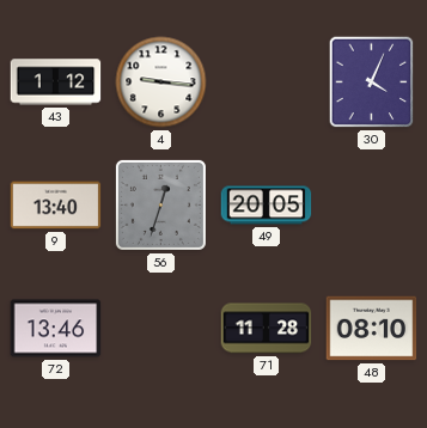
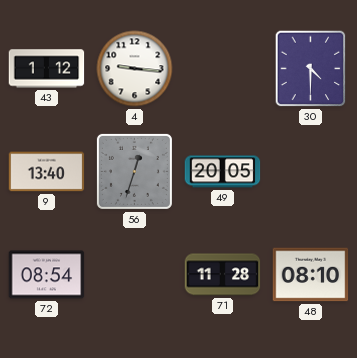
30: 4:04 -> 4:30
72: 13:46 -> 08:54
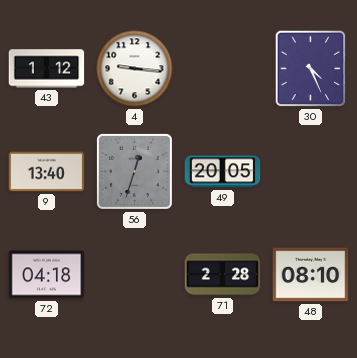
30: 4:30 -> 4:26
72: 08:54 -> 04:18
71: 11:28 -> 2:28
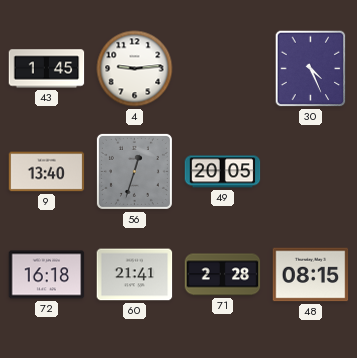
43: 1:12 -> 1:45
4: 9:16 -> 9:14
72: 04:18 -> 16:18
60: none -> 21:41
48: 08:10 -> 08:15
